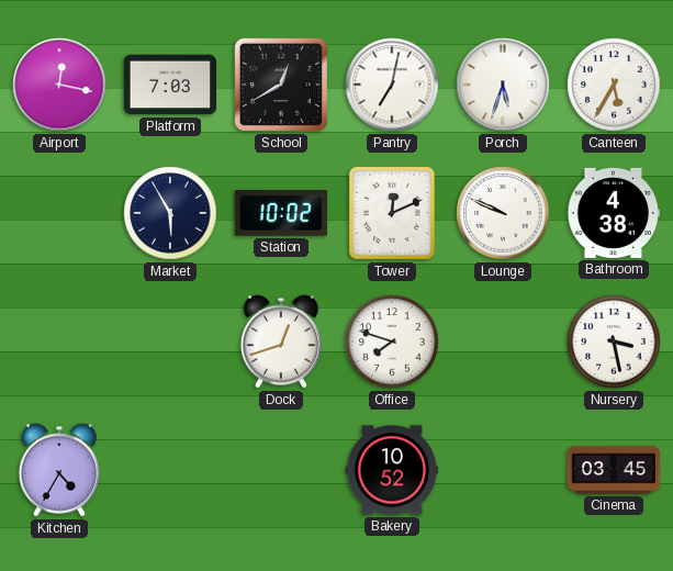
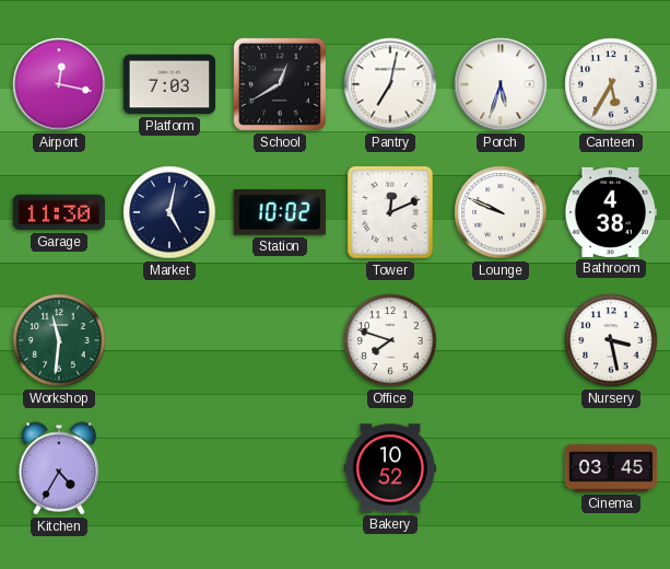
Garage: none -> 11:30
Market: 5:55 -> 5:02
Workshop: none -> 11:31
Dock: 12:42 -> none
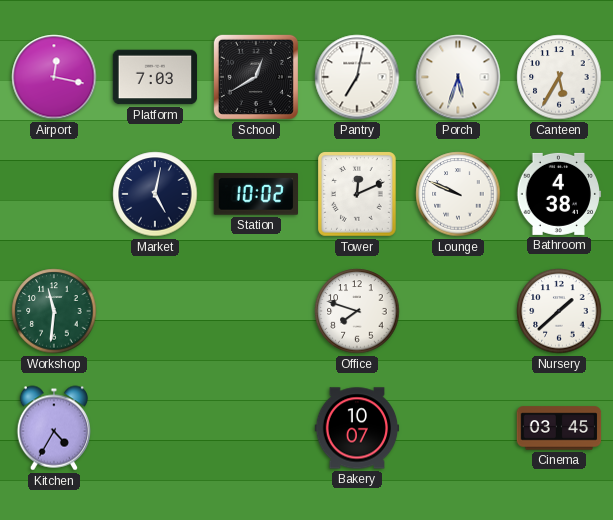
Garage: 11:30 -> none
Nursery: 3:28 -> 1:38
Bakery: 10:52 -> 10:07
